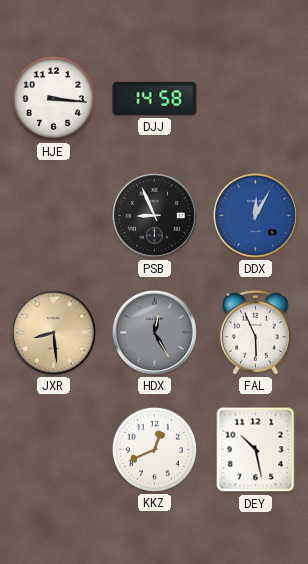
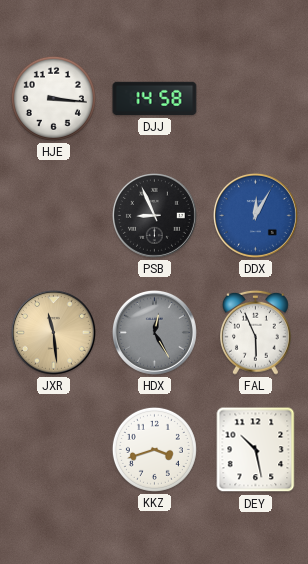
JXR: 8:29 -> 11:29
KKZ: 12:41 -> 3:42
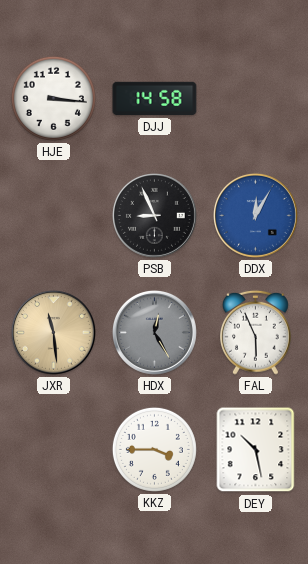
KKZ: 3:42 -> 3:45
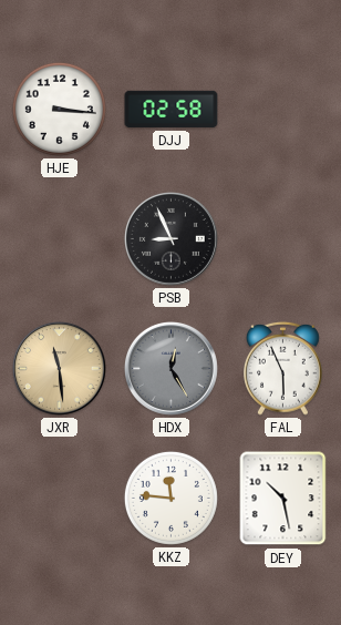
DJJ: 14:58 -> 02:58
DDX: 12:05 -> none
KKZ: 3:45 -> 11:46
